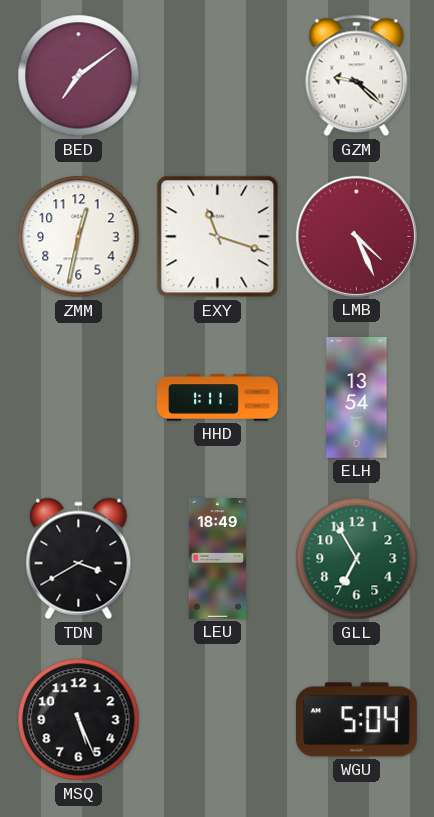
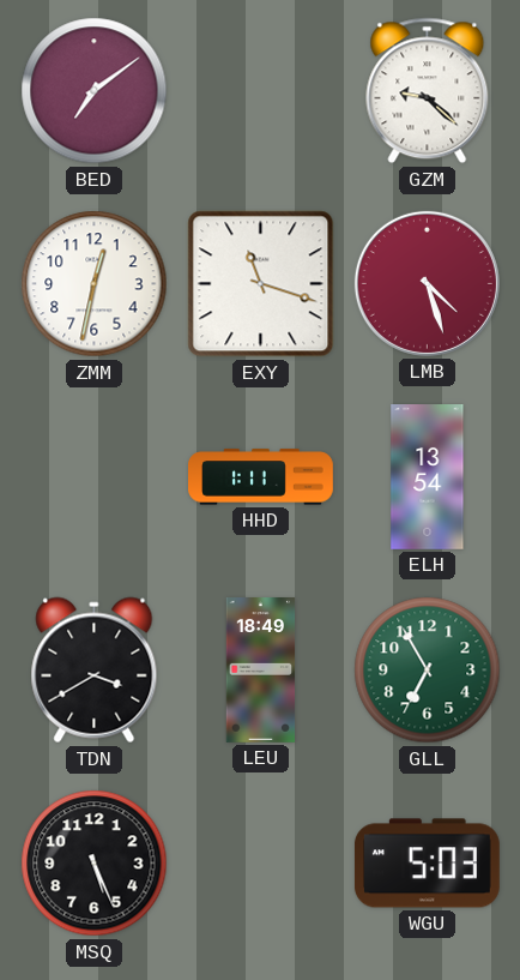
LMB: 4:26 -> 4:27
WGU: 5:04 -> 5:03
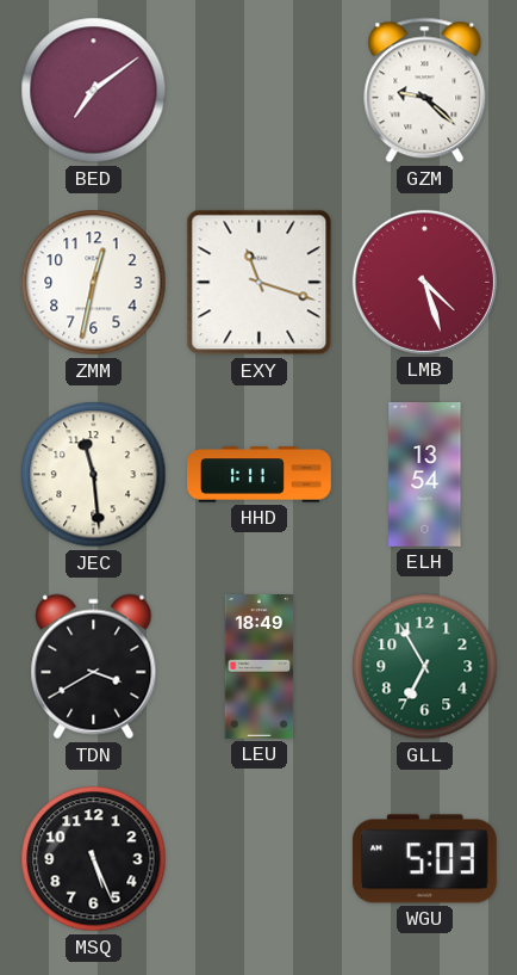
JEC: none -> 11:29
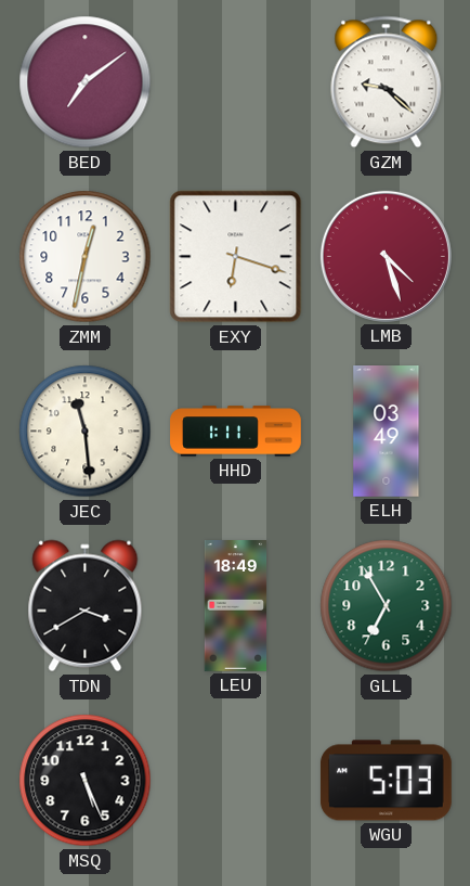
EXY: 11:18 -> 6:18
ELH: 13:54 -> 03:49
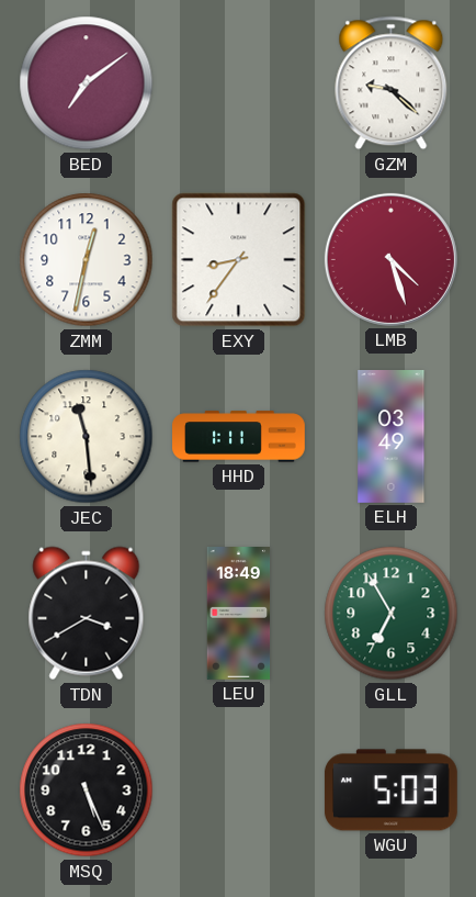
EXY: 6:18 -> 8:36
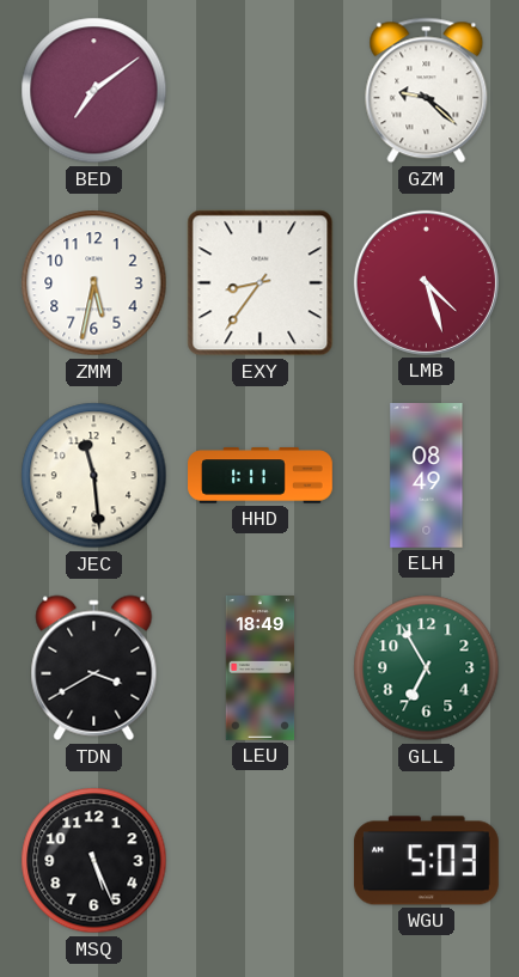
ZMM: 12:32 -> 5:32
ELH: 03:49 -> 08:49
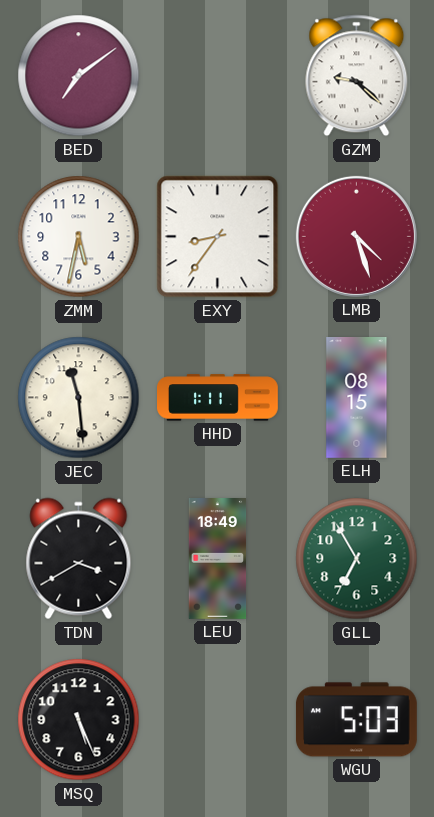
ELH: 08:49 -> 08:15
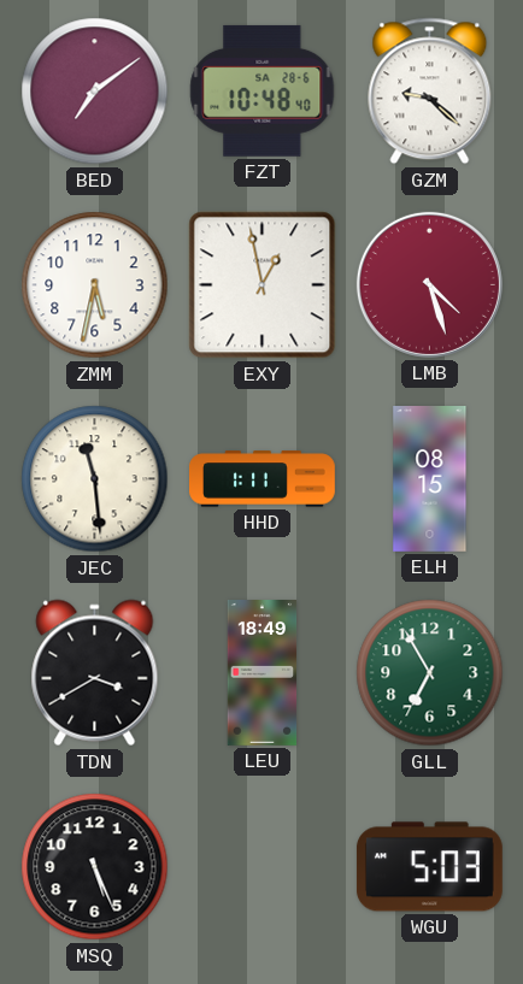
FZT: none -> 10:48
EXY: 8:36 -> 12:58
